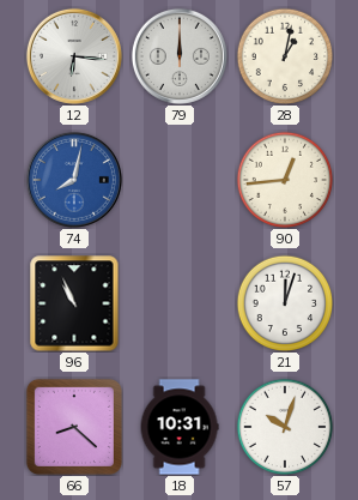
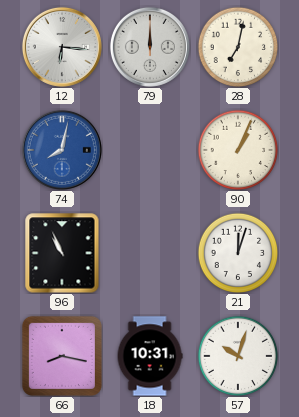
28: 1:02 -> 7:02
90: 12:44 -> 1:04
66: 8:22 -> 8:17
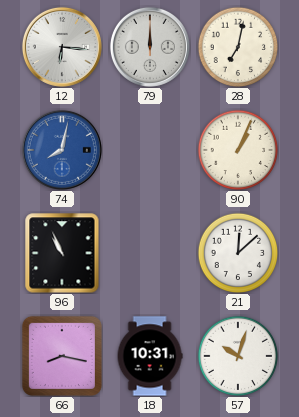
21: 12:03 -> 12:08
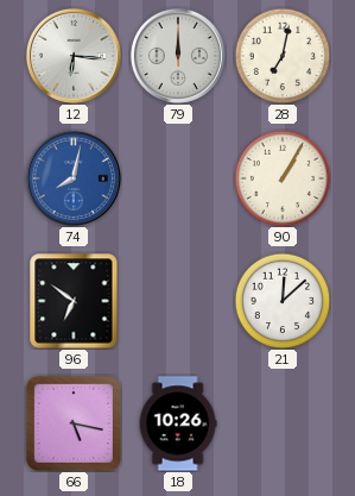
90: 1:04 -> 1:05
96: 10:56 -> 6:51
66: 8:17 -> 5:17
18: 10:31 -> 10:26
57: 10:03 -> none
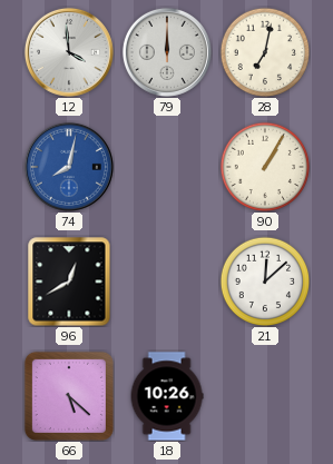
12: 6:16 -> 3:59
96: 6:51 -> 12:40
66: 5:17 -> 5:22
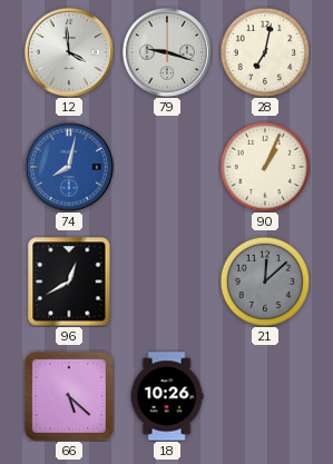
79: 12:00 -> 9:18
90: 1:05 -> 1:04
21 dial: white -> grey
